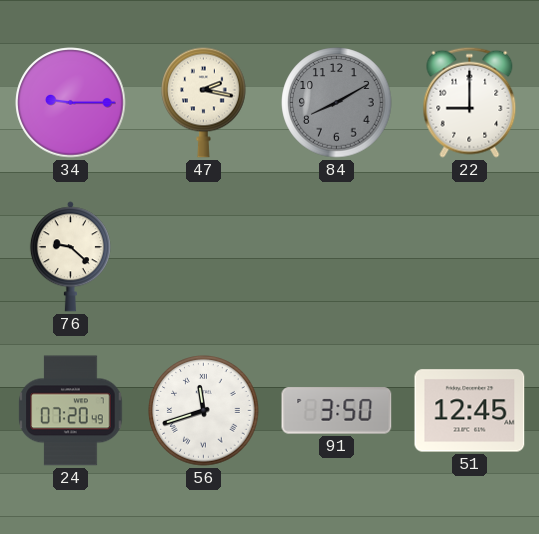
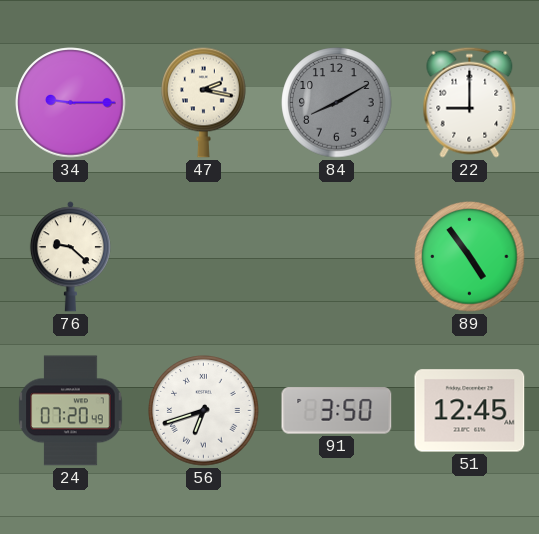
89: none -> 4:54
56: 11:42 -> 6:42
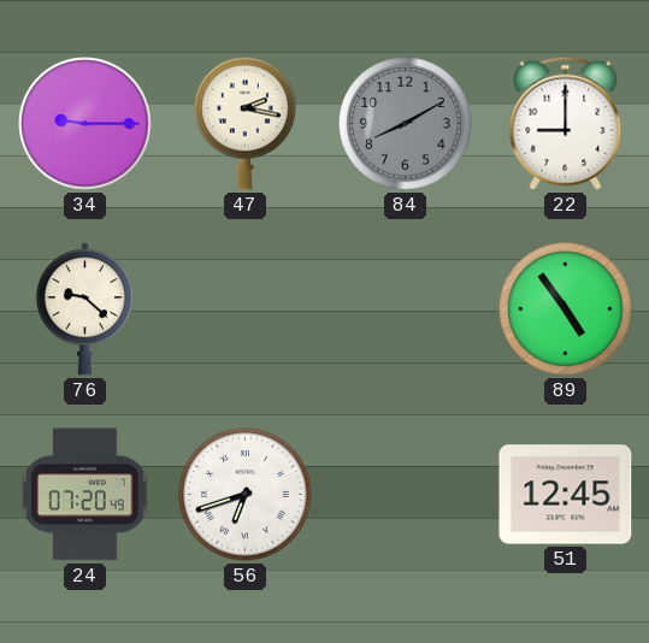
91: 3:50 -> none
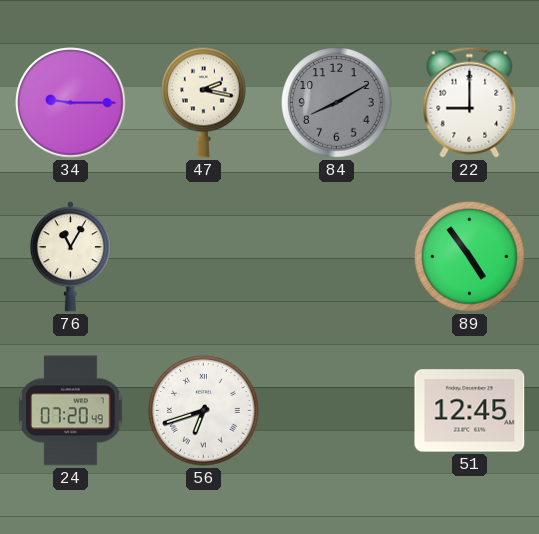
76: 9:22 -> 11:05
